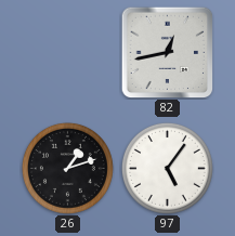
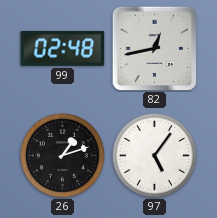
99: none -> 02:48
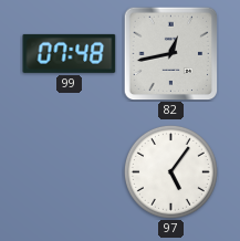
99: 02:48 -> 07:48
26: 1:12 -> none
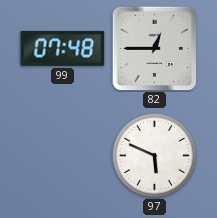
82: 12:43 -> 12:45
97: 5:06 -> 5:49
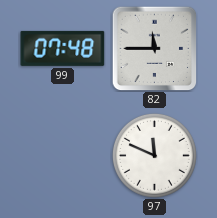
82: 12:45 -> 11:45
97: 5:49 -> 11:49
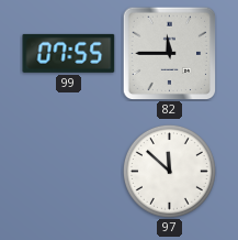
99: 07:48 -> 07:55
97: 11:49 -> 11:52
